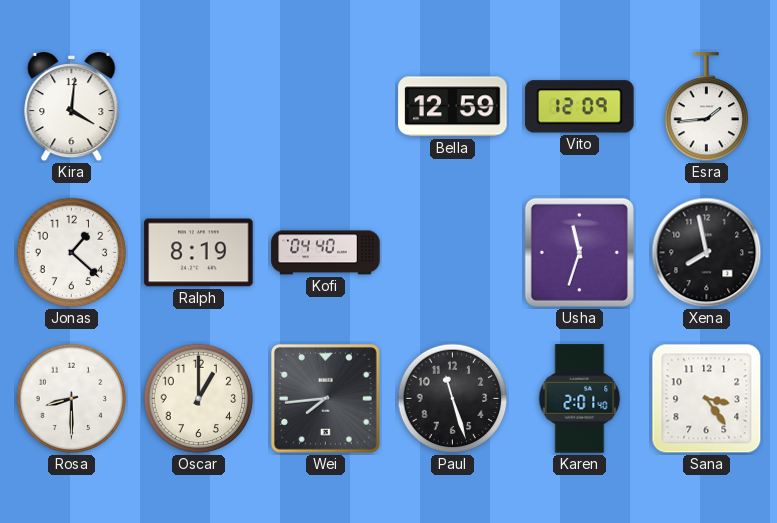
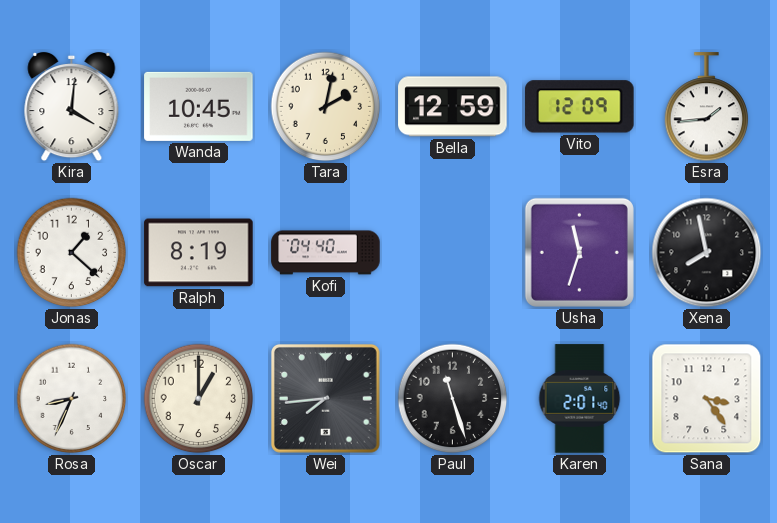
Wanda: none -> 10:45
Tara: none -> 2:02
Rosa: 8:30 -> 8:34
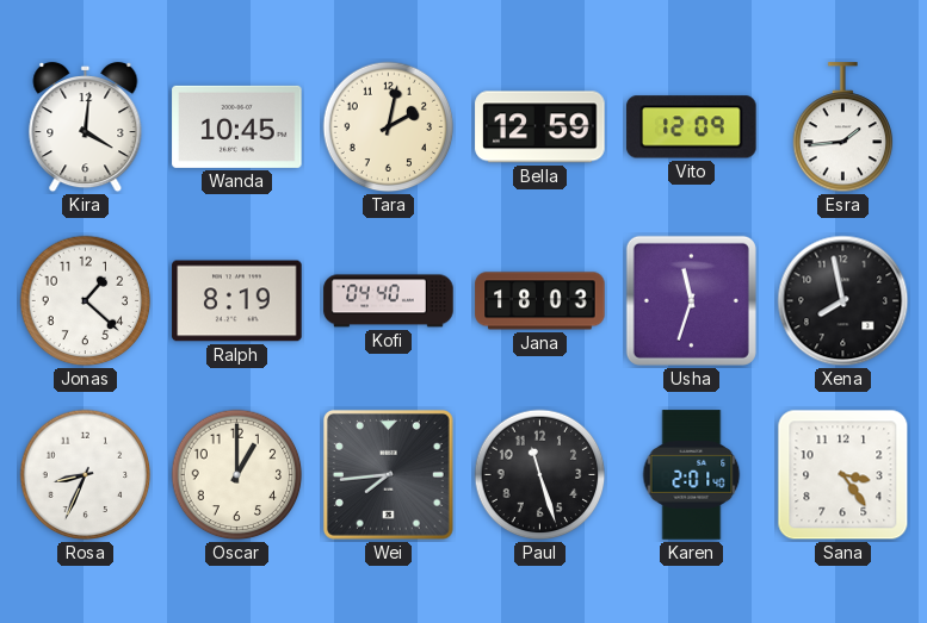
Jana: none -> 18:03
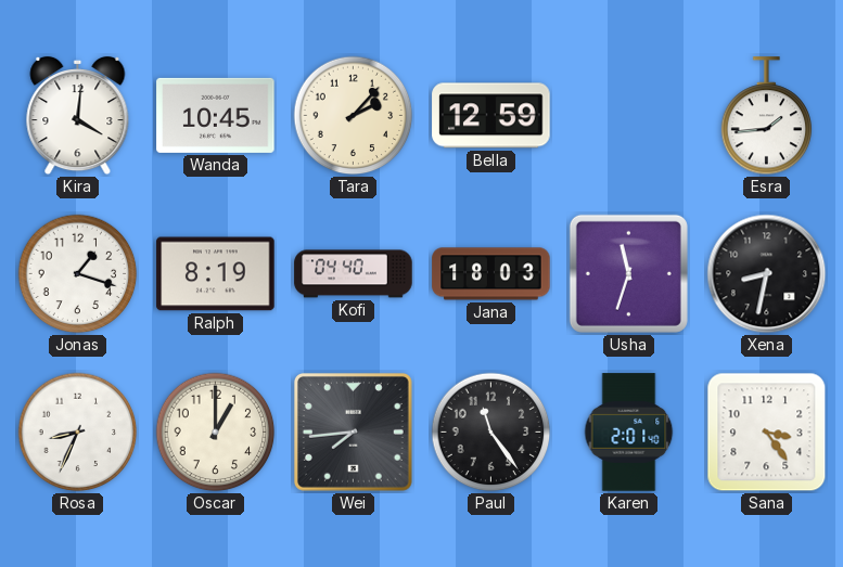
Tara: 2:02 -> 2:07
Vito: 12:09 -> none
Jonas: 1:22 -> 1:18
Xena: 7:58 -> 8:32
Paul: 11:27 -> 11:24
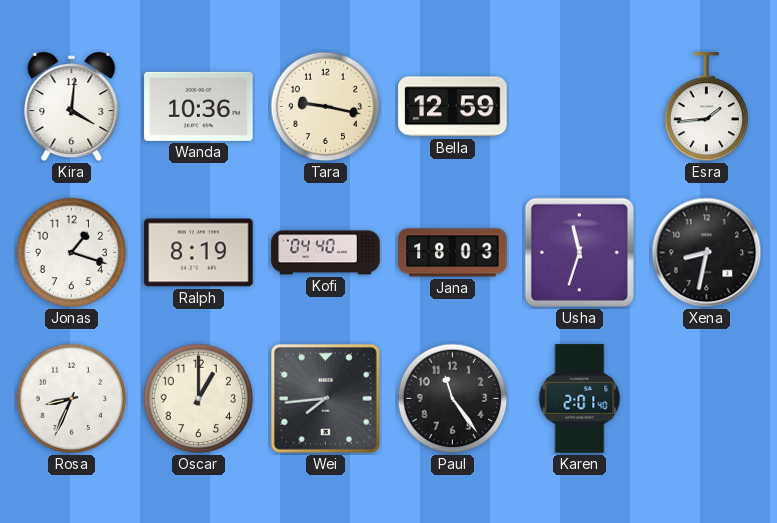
Wanda: 10:45 -> 10:36
Tara: 2:07 -> 9:17
Sana: 3:24 -> none
